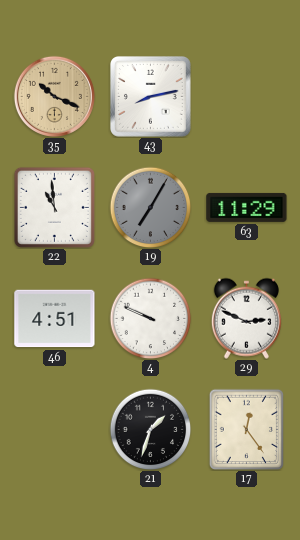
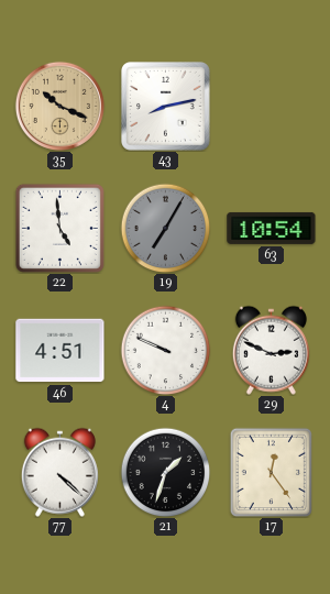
22: 10:59 -> 4:59
63: 11:29 -> 10:54
77: none -> 4:22
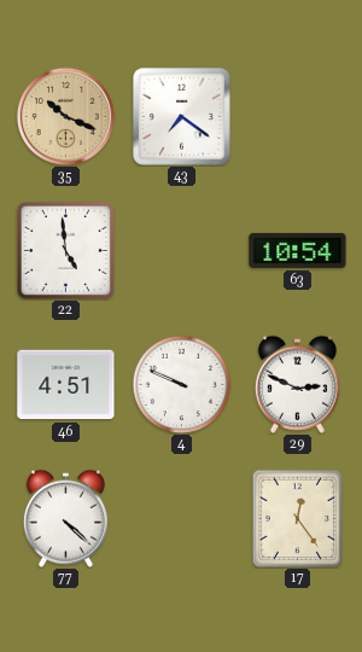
43: 8:13 -> 7:21
19: 7:05 -> none
21: 1:33 -> none
